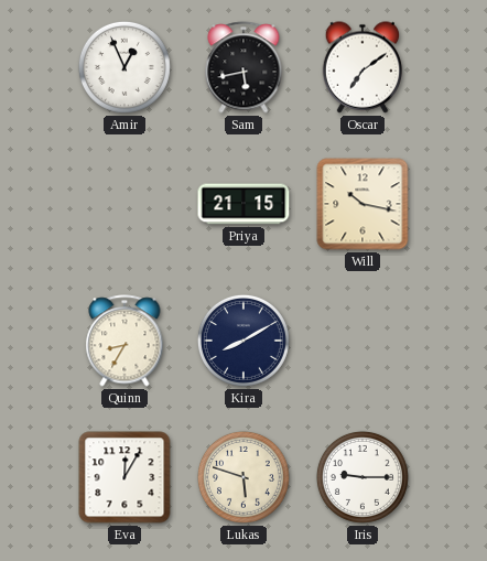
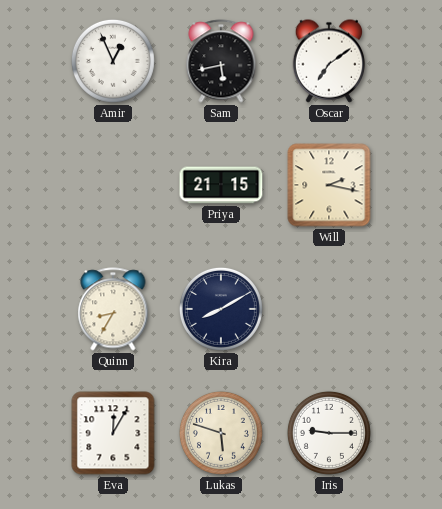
Will: 10:17 -> 2:17
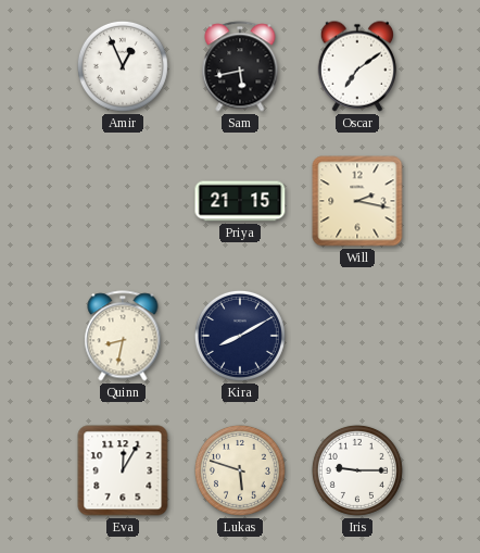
Quinn: 8:35 -> 8:32
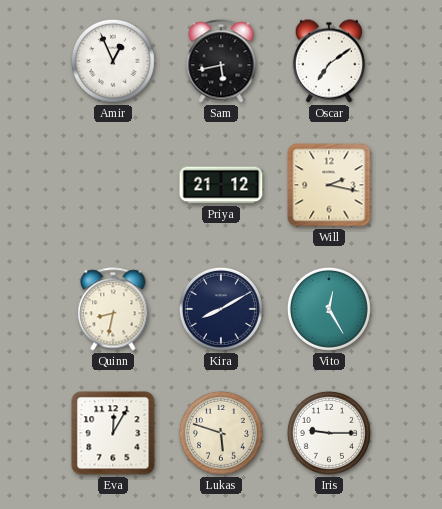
Priya: 21:15 -> 21:12
Vito: none -> 12:25
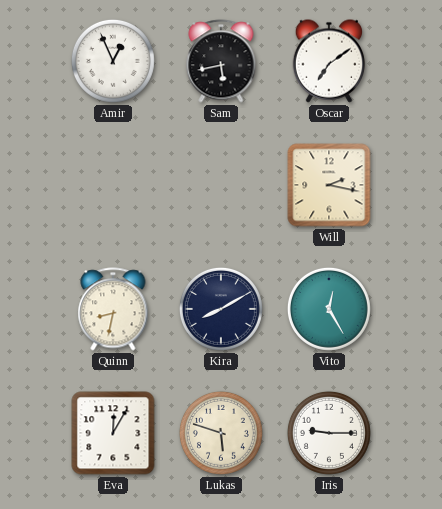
Priya: 21:12 -> none
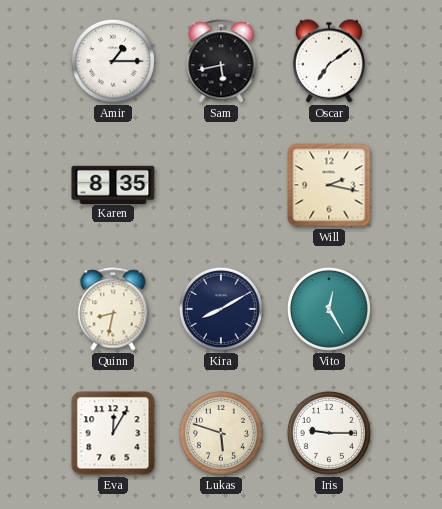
Amir: 12:56 -> 1:15
Karen: none -> 8:35
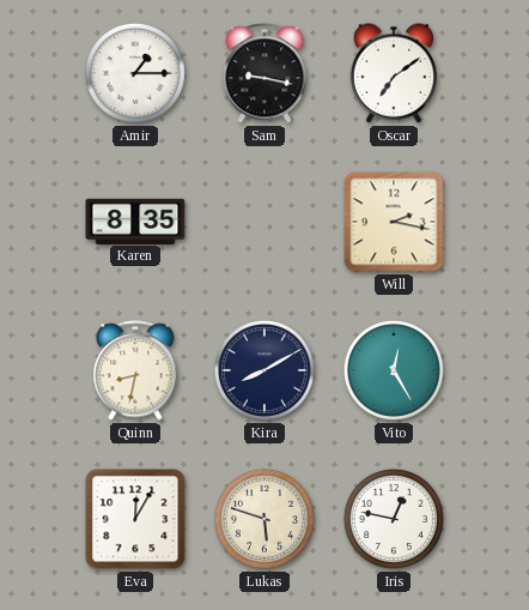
Sam: 5:43 -> 9:17
Iris: 9:15 -> 12:47
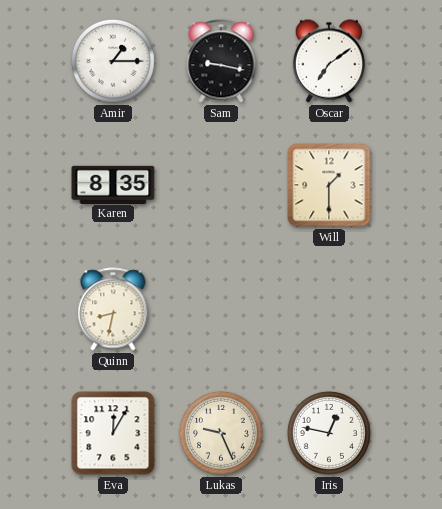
Will: 2:17 -> 1:30
Kira: 8:10 -> none
Vito: 12:25 -> none
Lukas: 5:48 -> 9:26
